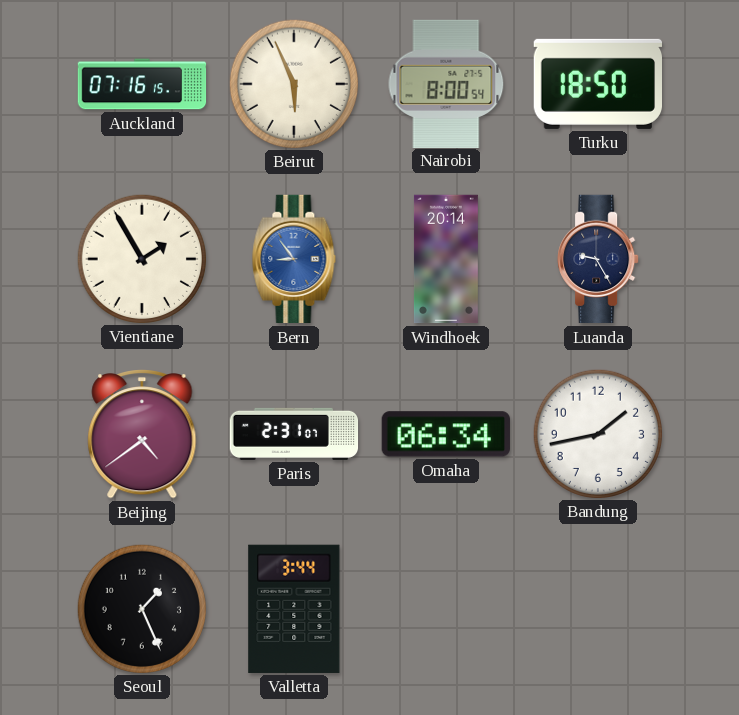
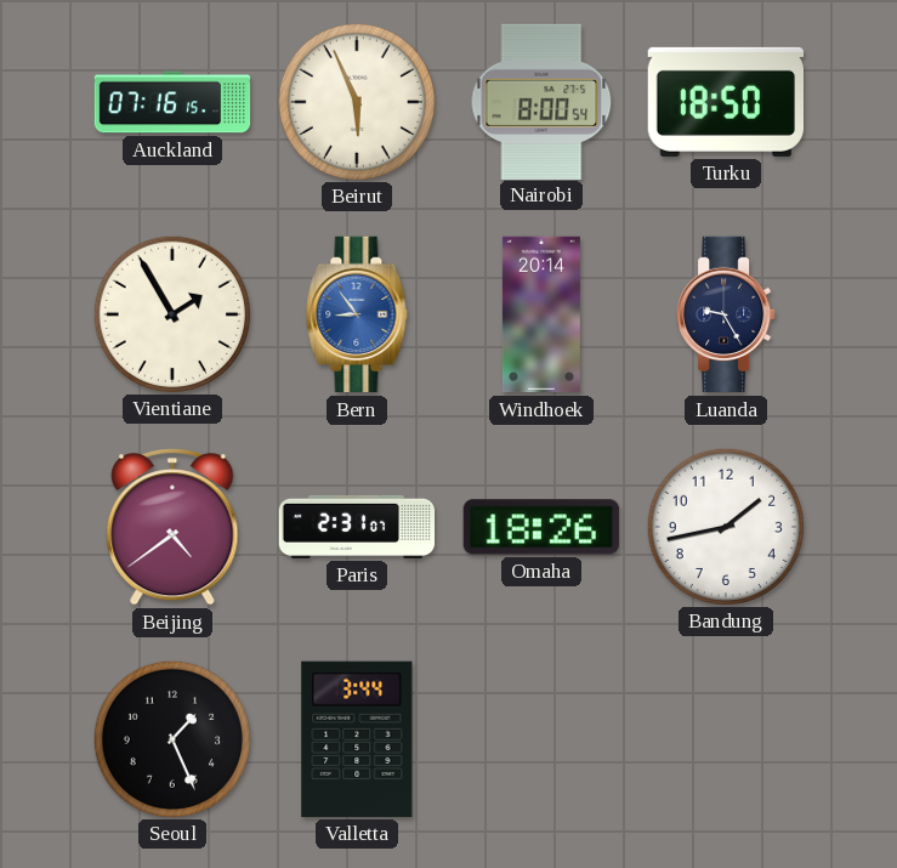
Omaha: 06:34 -> 18:26
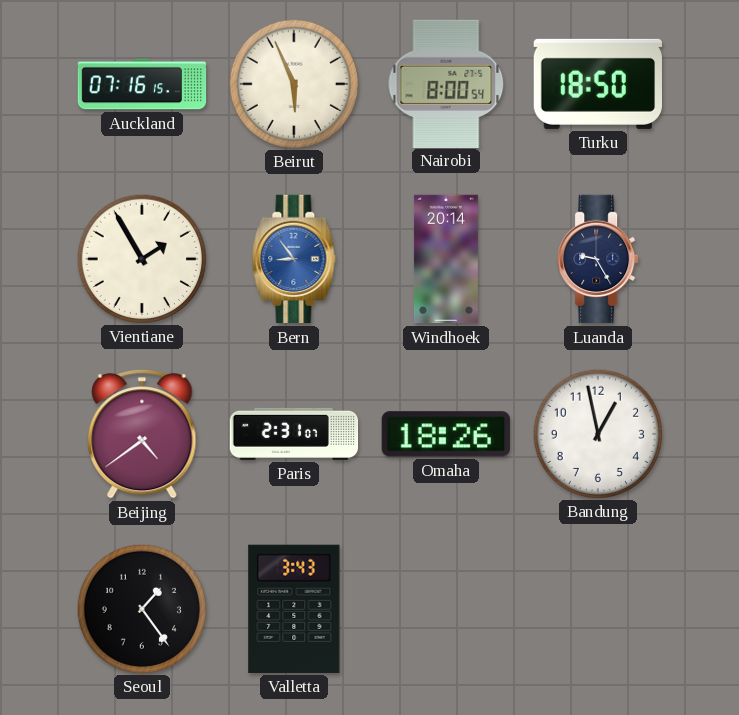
Bandung: 1:43 -> 12:58
Seoul: 1:26 -> 1:24
Valletta: 3:44 -> 3:43
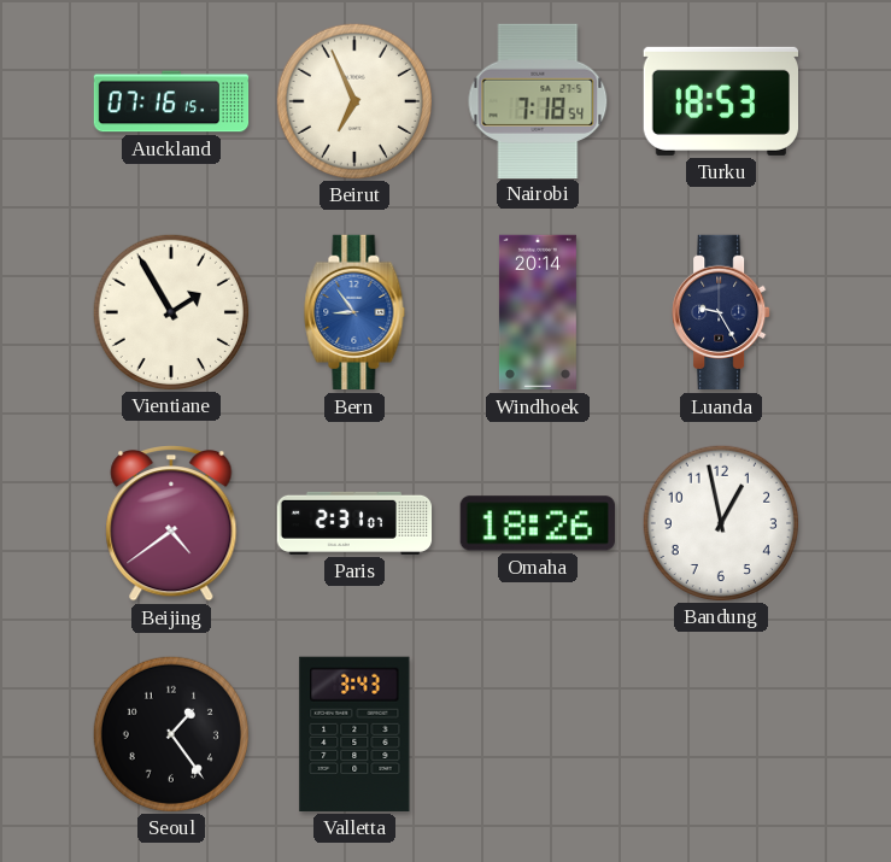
Beirut: 5:56 -> 6:56
Nairobi: 8:00 -> 7:18
Turku: 18:50 -> 18:53
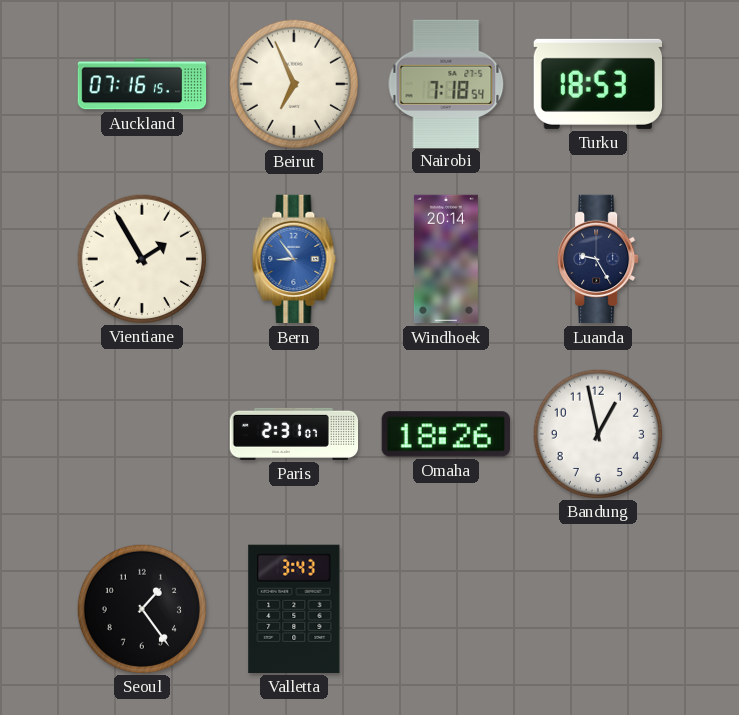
Beijing: 4:39 -> none
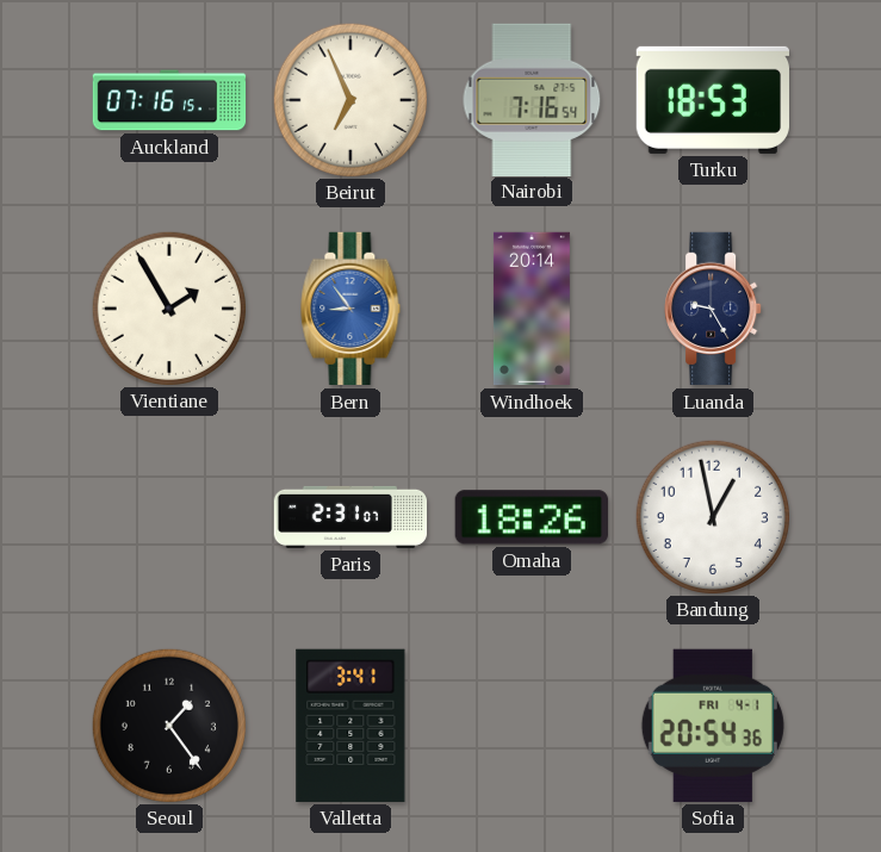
Nairobi: 7:18 -> 7:16
Valletta: 3:43 -> 3:41
Sofia: none -> 20:54
